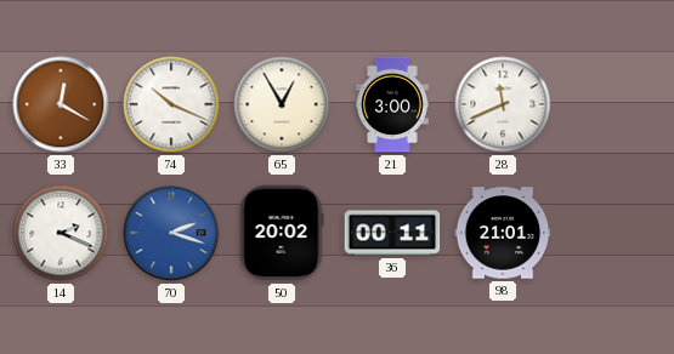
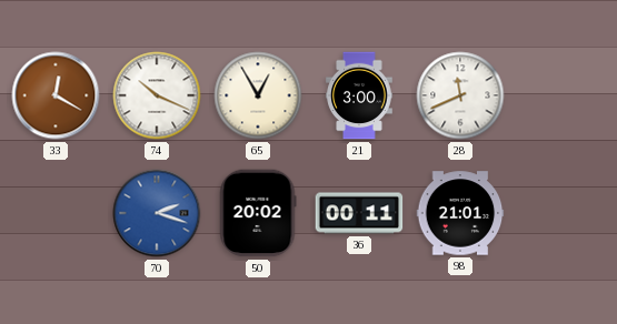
14: 2:19 -> none
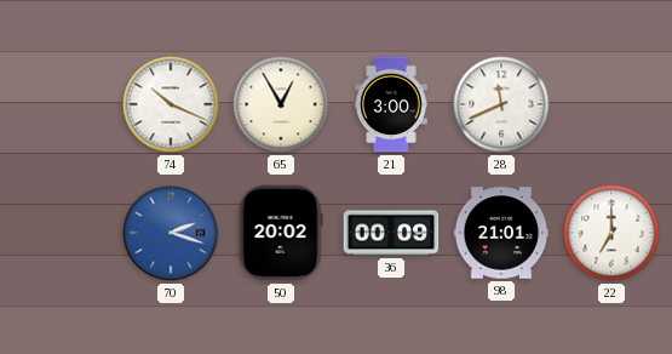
33: 12:20 -> none
36: 00:11 -> 00:09
22: none -> 7:00
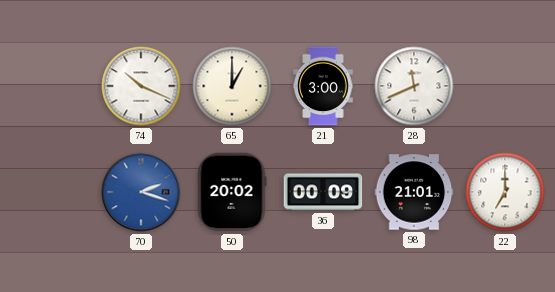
65: 12:55 -> 1:00
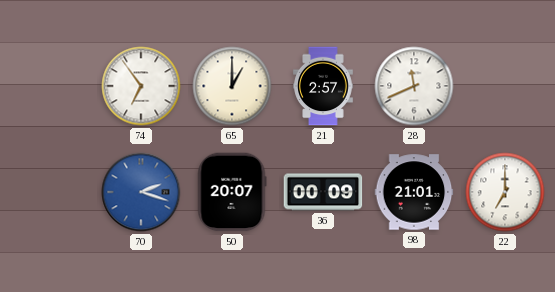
74: 10:19 -> 6:54
21: 3:00 -> 2:57
50: 20:02 -> 20:07
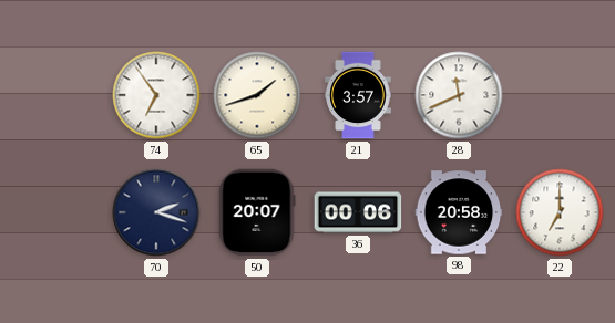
65: 1:00 -> 1:42
21: 2:57 -> 3:57
70 dial: blue -> navy
36: 00:09 -> 00:06
98: 21:01 -> 20:58
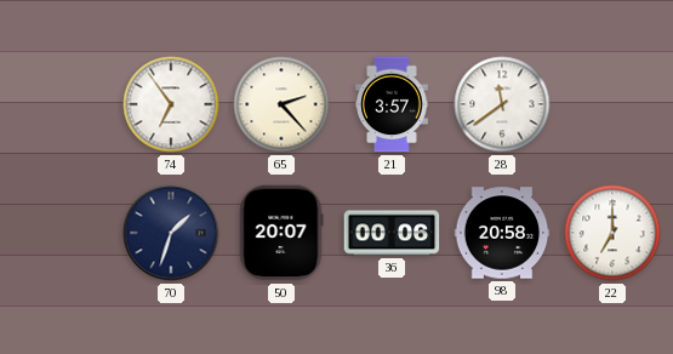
65: 1:42 -> 2:23
28: 11:41 -> 11:39
70: 2:18 -> 1:33
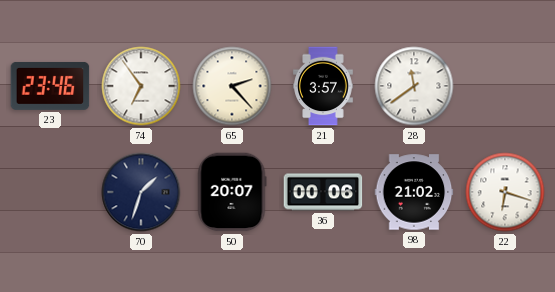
23: none -> 23:46
98: 20:58 -> 21:02
22: 7:00 -> 6:18
